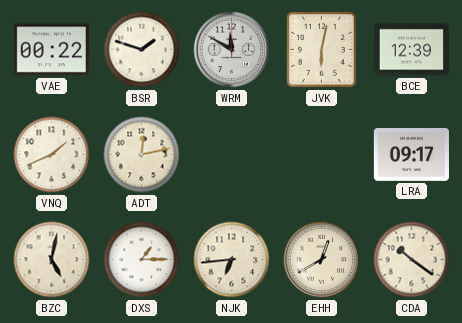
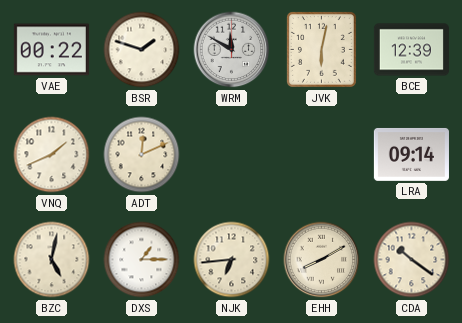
ADT: 12:13 -> 12:11
LRA: 09:17 -> 09:14
EHH: 12:40 -> 8:10
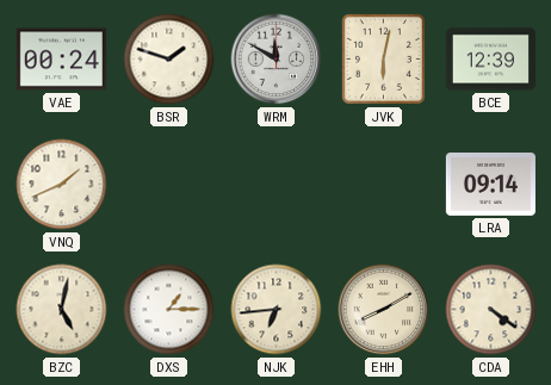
VAE: 00:22 -> 00:24
ADT: 12:11 -> none
CDA: 10:21 -> 4:21
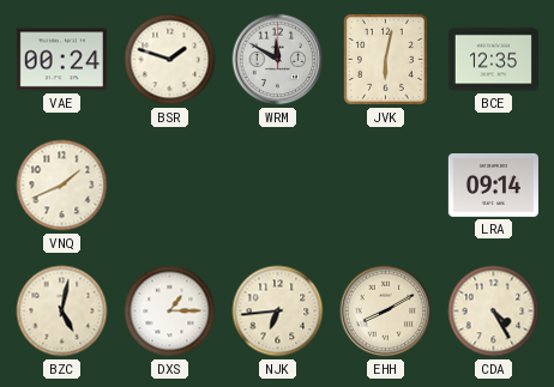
BCE: 12:39 -> 12:35
CDA: 4:21 -> 4:25
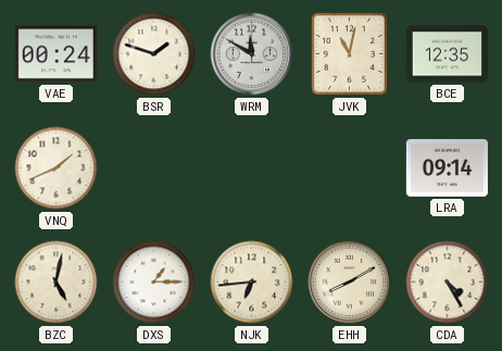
JVK: 6:02 -> 11:02
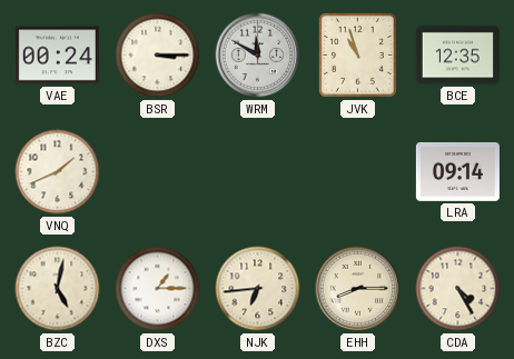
BSR: 1:48 -> 3:15
JVK: 11:02 -> 10:57
EHH: 8:10 -> 8:15
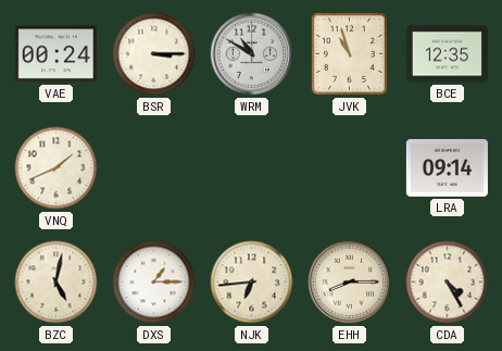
WRM: 11:50 -> 10:50
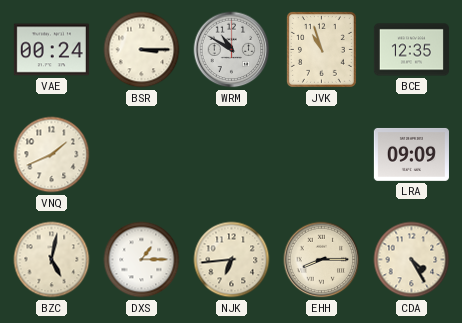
LRA: 09:14 -> 09:09
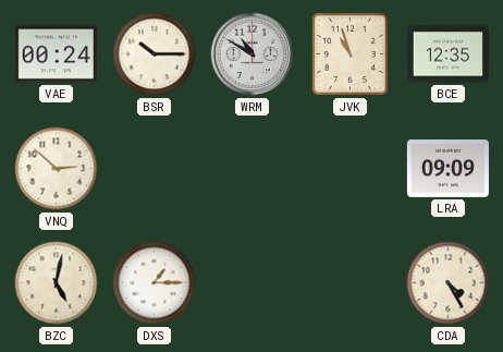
BSR: 3:15 -> 10:15
VNQ: 1:41 -> 2:52
NJK: 6:44 -> none
EHH: 8:15 -> none
